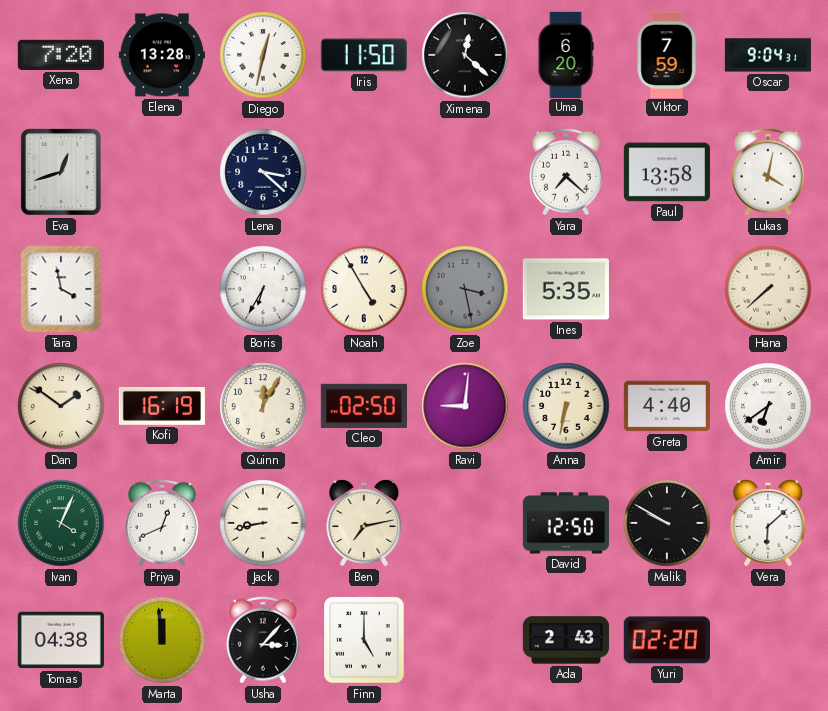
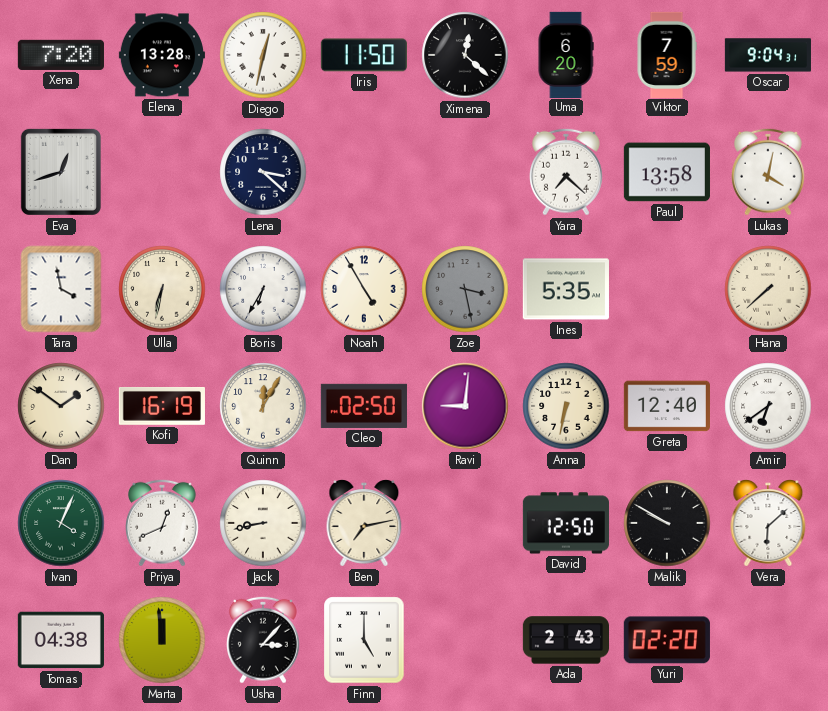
Ulla: none -> 6:32
Greta: 4:40 -> 12:40
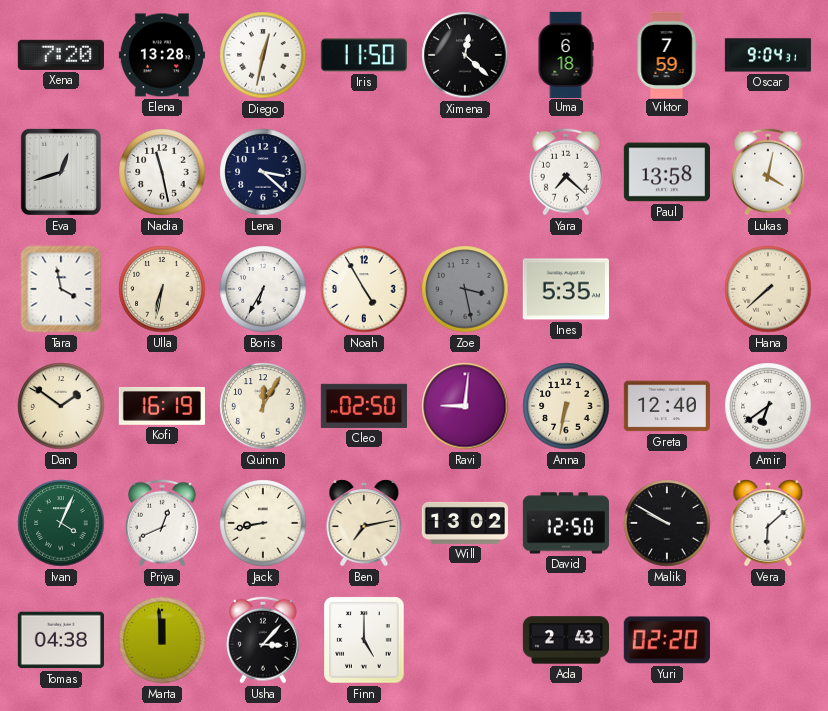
Uma: 6:20 -> 6:18
Nadia: none -> 11:28
Will: none -> 13:02
